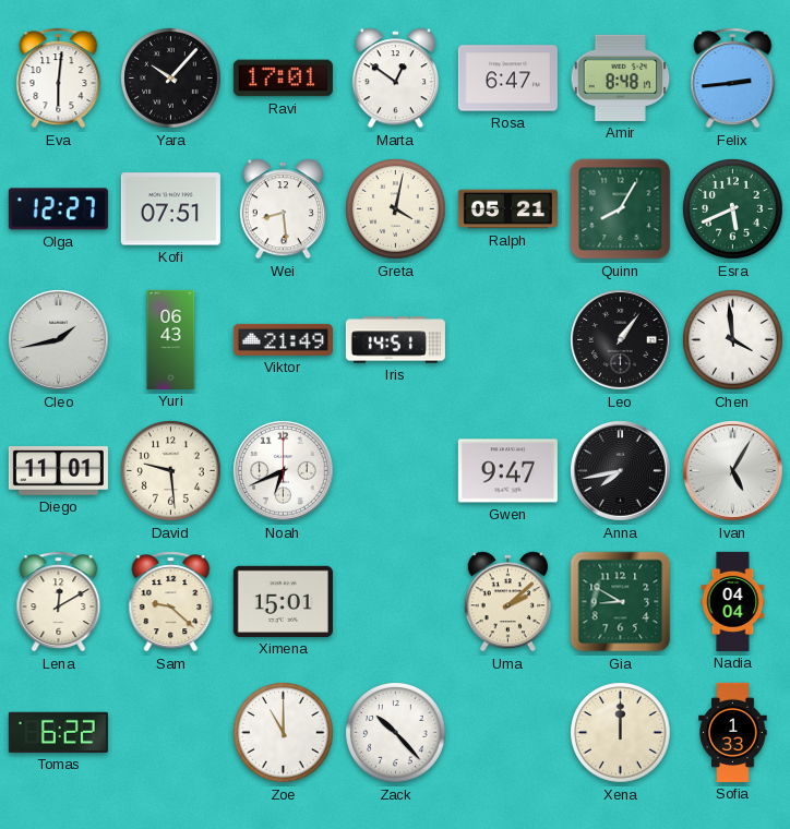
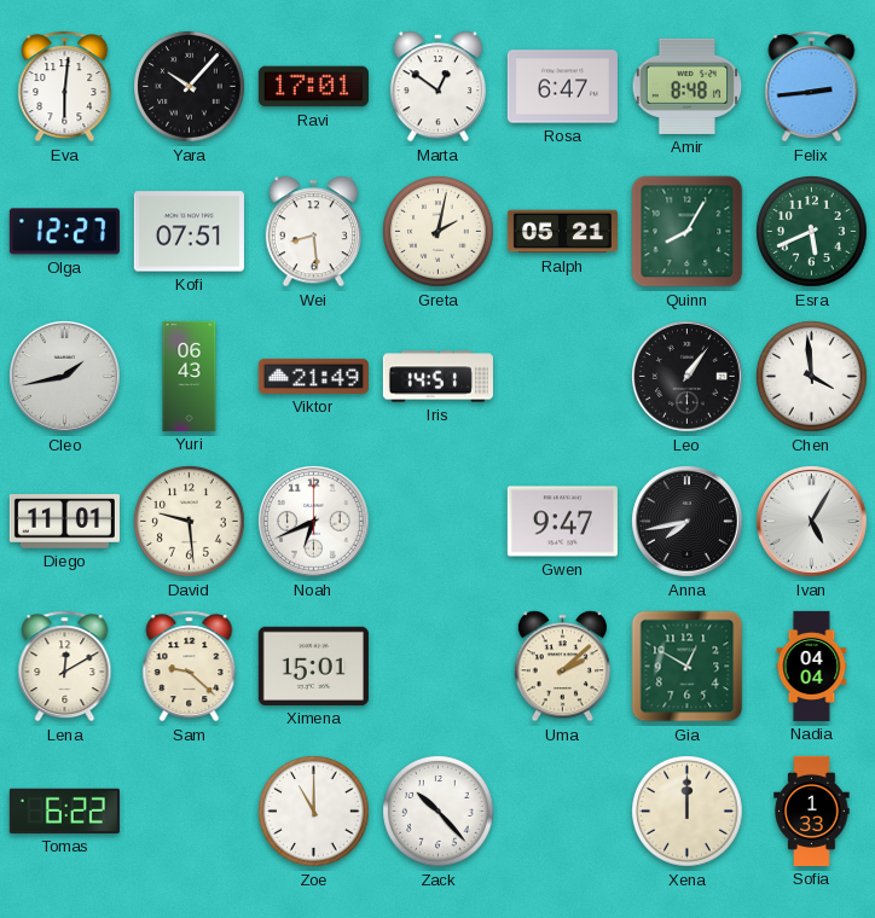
Greta: 4:02 -> 2:02
Gia: 8:50 -> 12:50
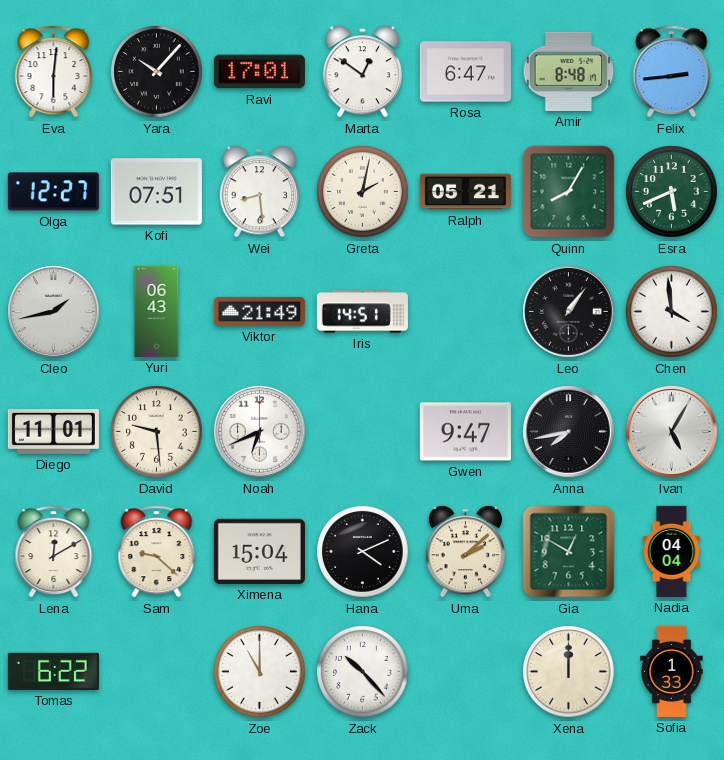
Ximena: 15:01 -> 15:04
Hana: none -> 4:11
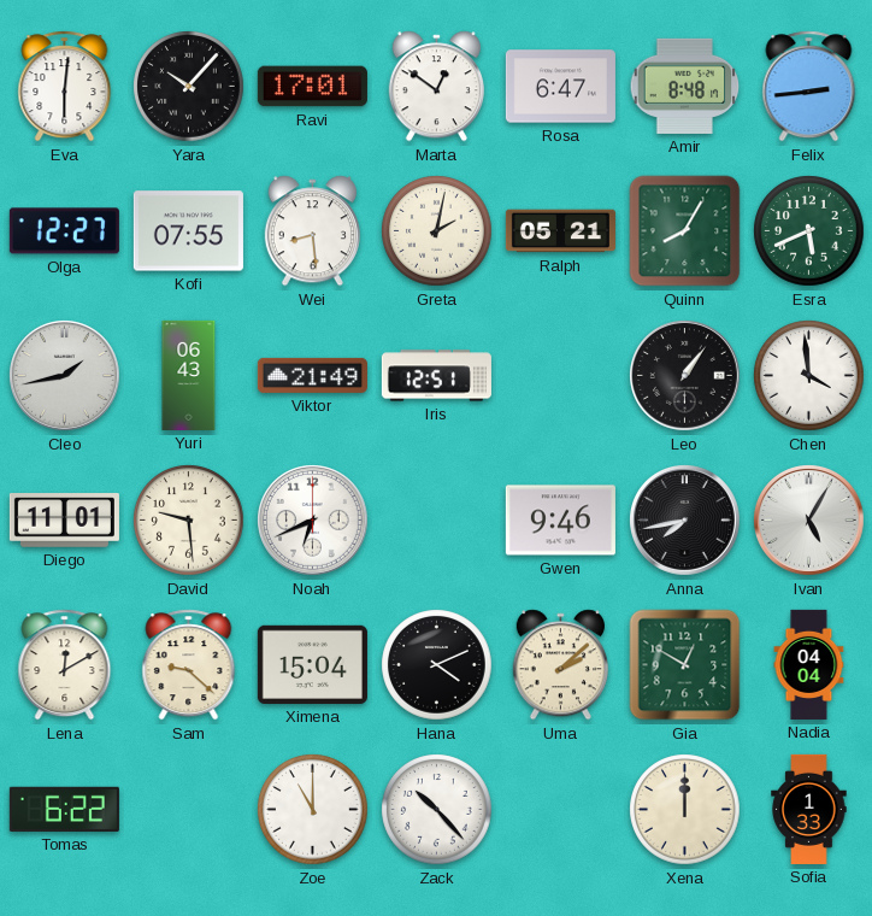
Kofi: 07:51 -> 07:55
Iris: 14:51 -> 12:51
Gwen: 9:47 -> 9:46
